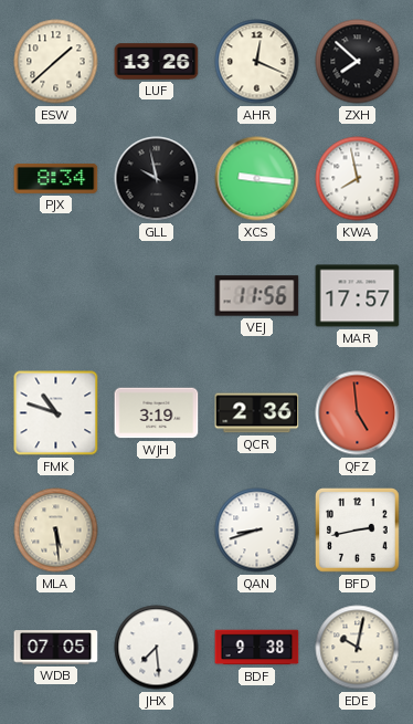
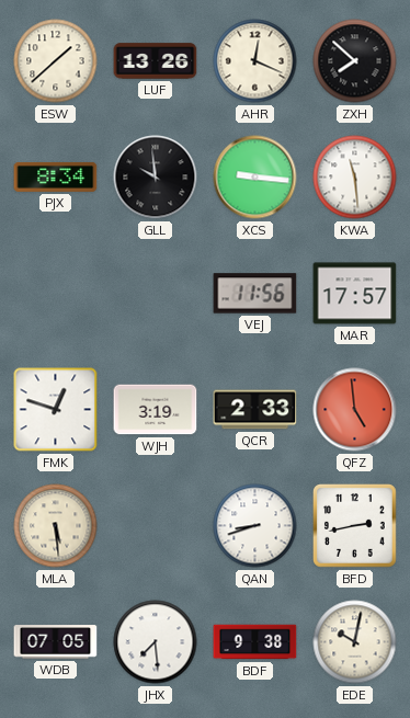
GLL: 9:58 -> 9:59
KWA: 7:58 -> 11:29
FMK: 10:48 -> 12:48
QCR: 2:36 -> 2:33
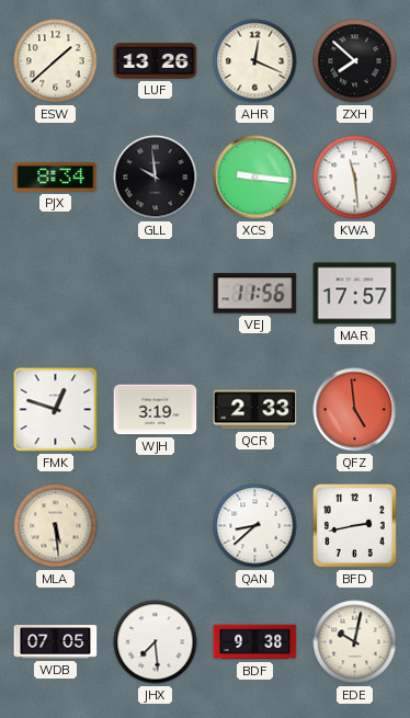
QAN: 8:42 -> 8:38
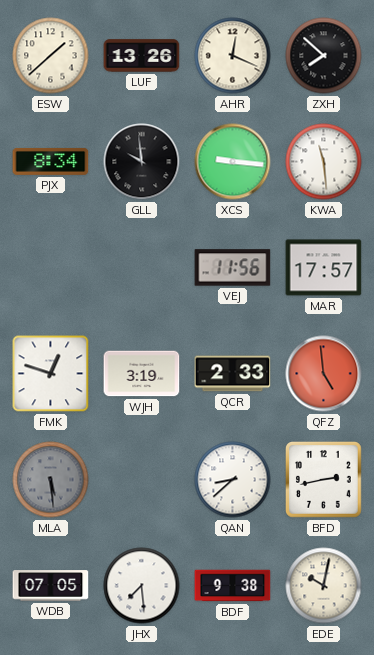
MLA dial: cream -> grey
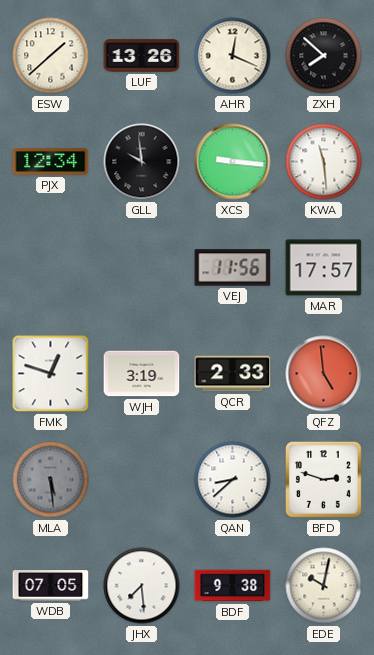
PJX: 8:34 -> 12:34
BFD: 2:43 -> 2:48
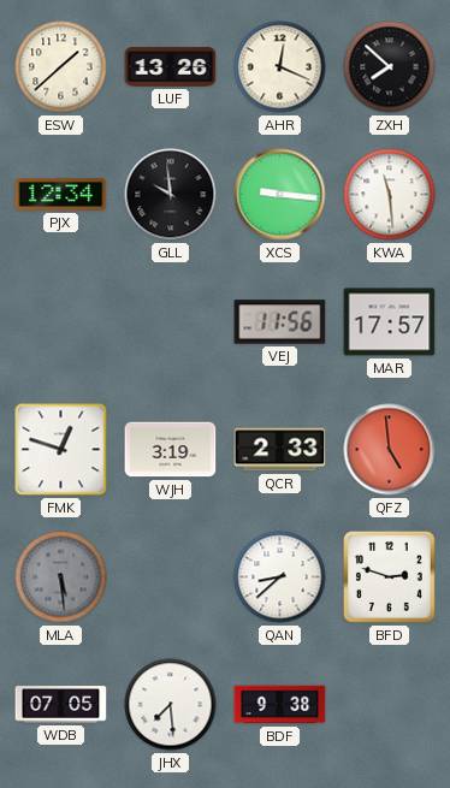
EDE: 10:02 -> none
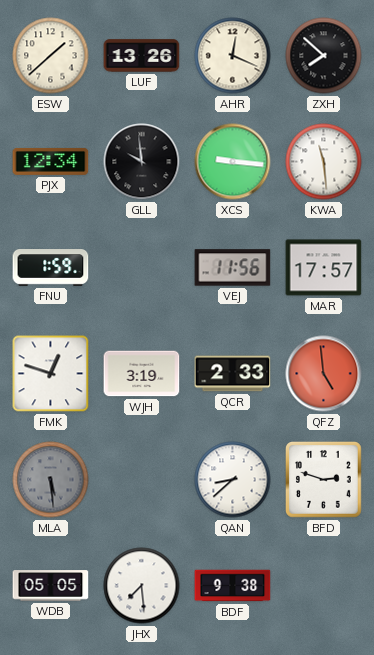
FNU: none -> 1:59
WDB: 07:05 -> 05:05
